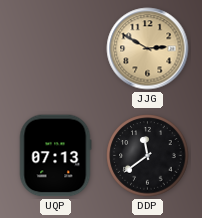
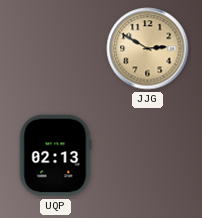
UQP: 07:13 -> 02:13
DDP: 11:39 -> none
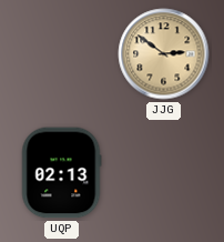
JJG: 2:50 -> 2:51
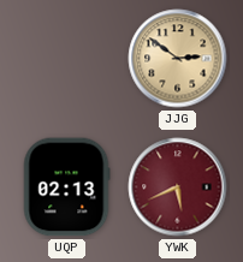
YWK: none -> 5:41
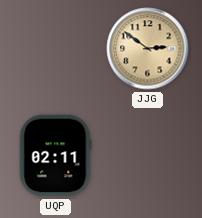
UQP: 02:13 -> 02:11
YWK: 5:41 -> none
